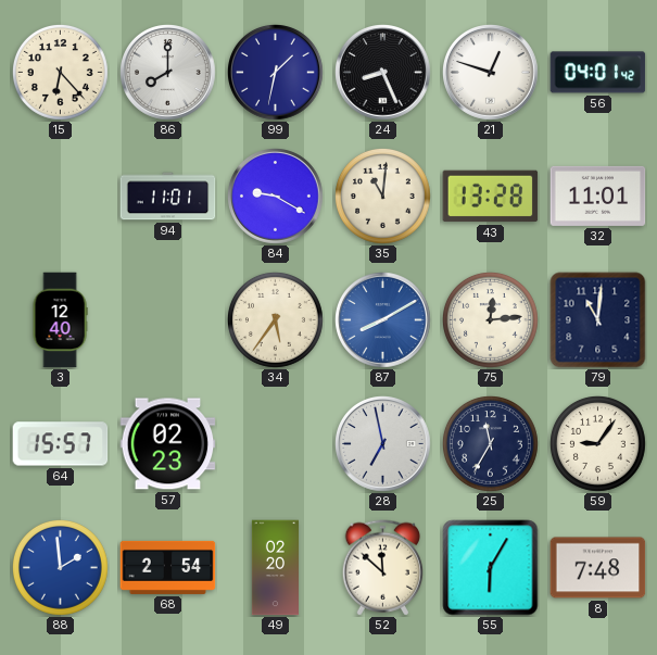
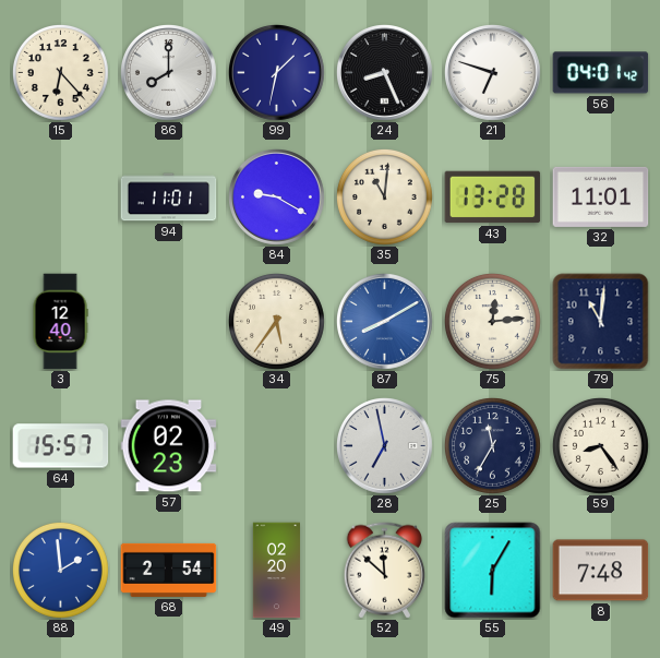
21: 12:48 -> 6:48
59: 9:06 -> 8:24
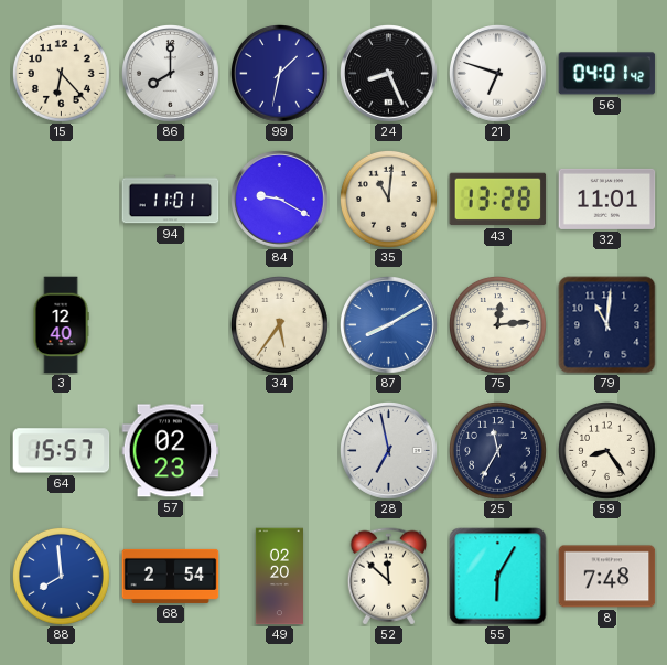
88: 1:59 -> 7:59
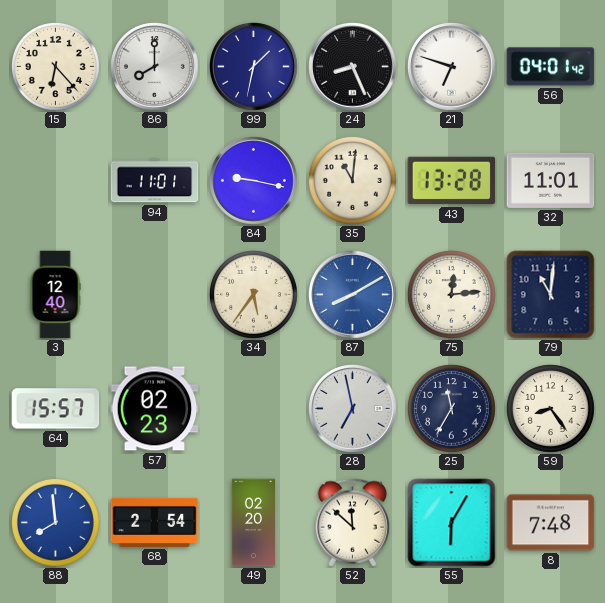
84: 9:20 -> 9:17
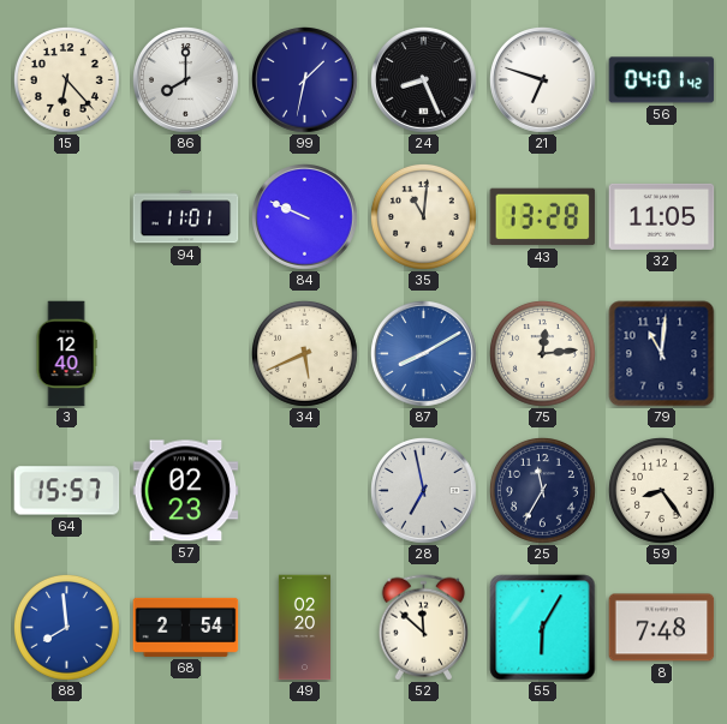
84: 9:17 -> 9:49
32: 11:01 -> 11:05
34: 5:36 -> 5:41
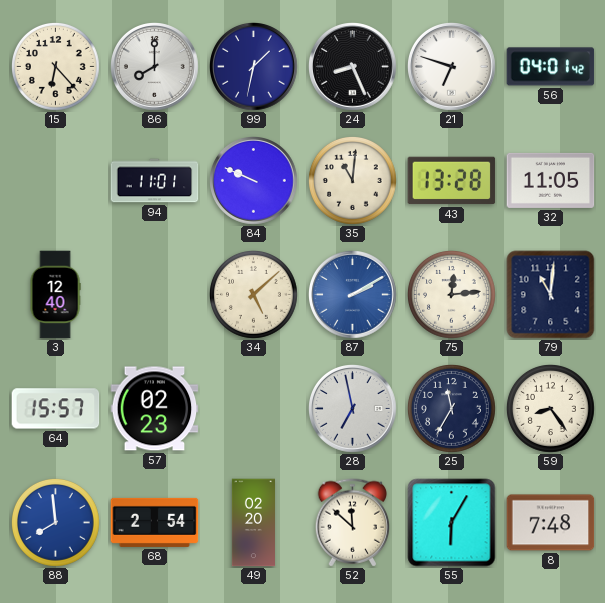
34: 5:41 -> 5:08
87: 8:10 -> 2:10
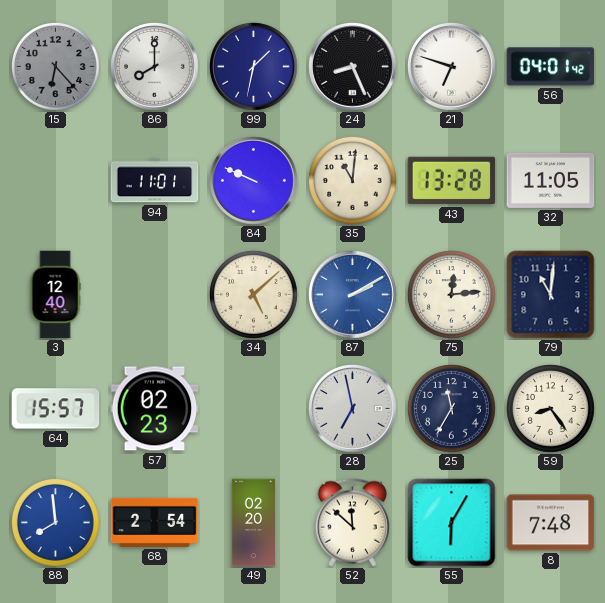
15 dial: cream -> grey
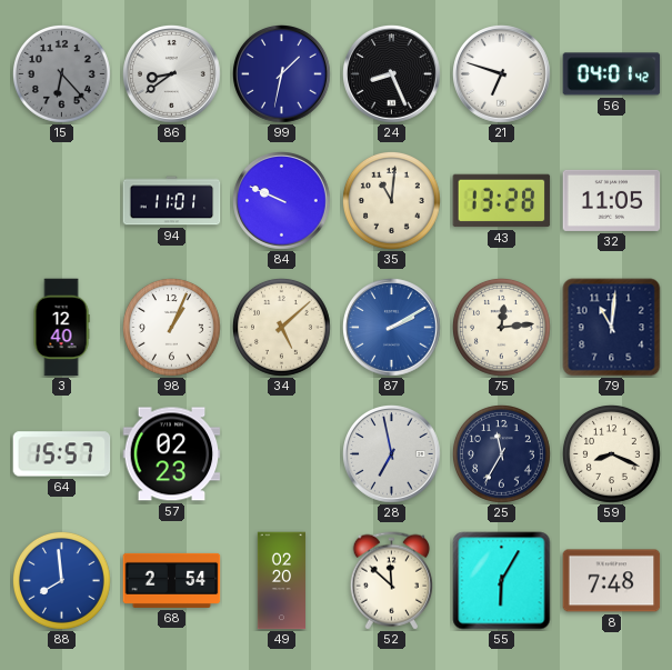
86: 8:00 -> 8:39
98: none -> 1:04
59: 8:24 -> 8:19
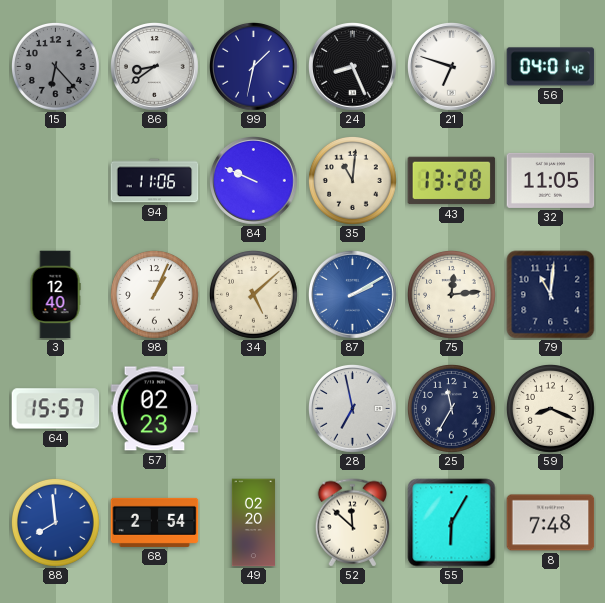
94: 11:01 -> 11:06
